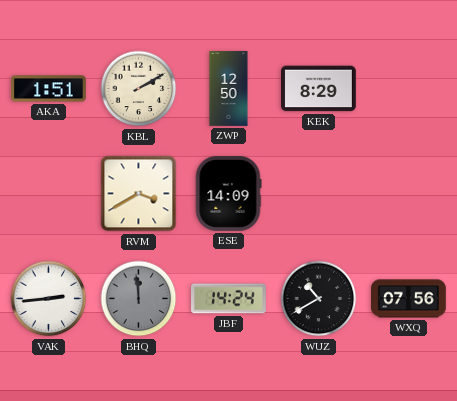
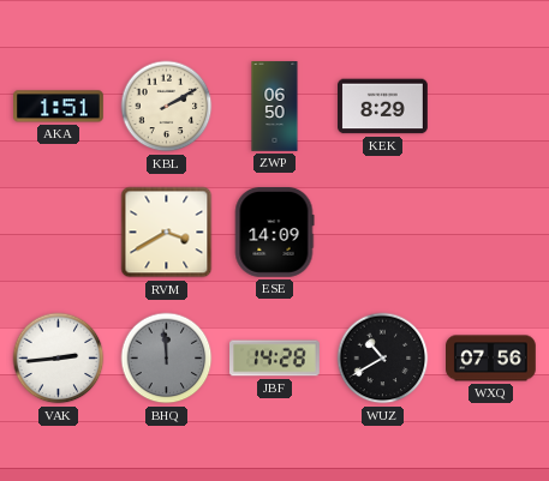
ZWP: 12:50 -> 06:50
JBF: 14:24 -> 14:28
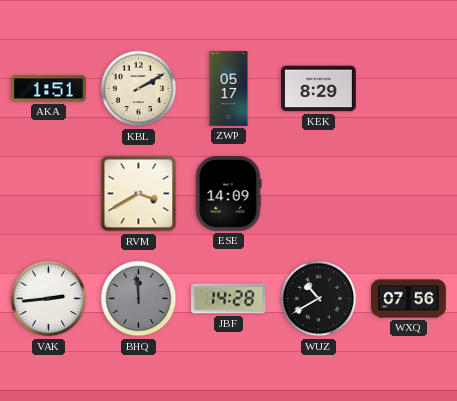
ZWP: 06:50 -> 05:17
